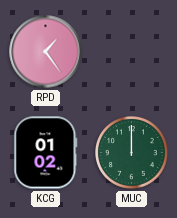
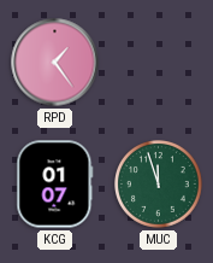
KCG: 01:02 -> 01:07
MUC: 12:00 -> 11:57
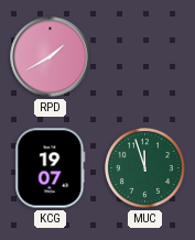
RPD: 1:24 -> 1:40
KCG: 01:07 -> 19:07
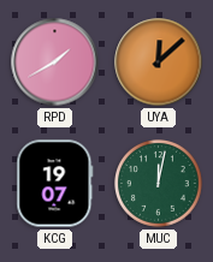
UYA: none -> 12:08
MUC: 11:57 -> 12:02
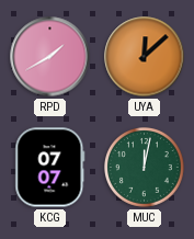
KCG: 19:07 -> 07:07
